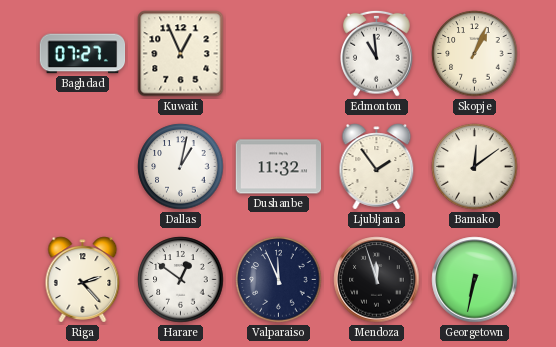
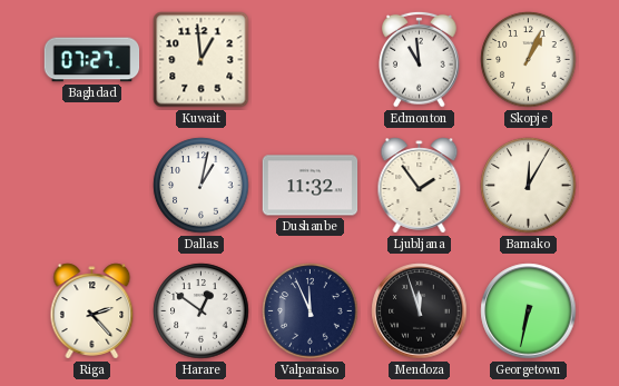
Kuwait: 12:56 -> 12:59
Bamako: 12:09 -> 12:05
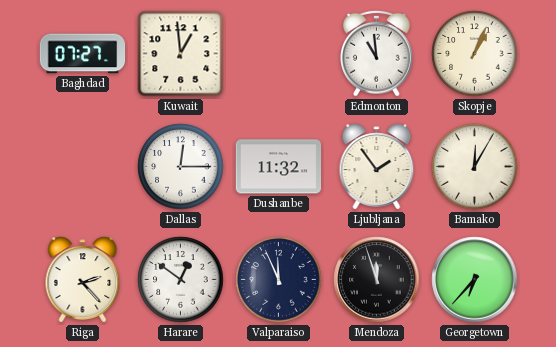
Dallas: 1:02 -> 12:15
Georgetown: 6:32 -> 6:37
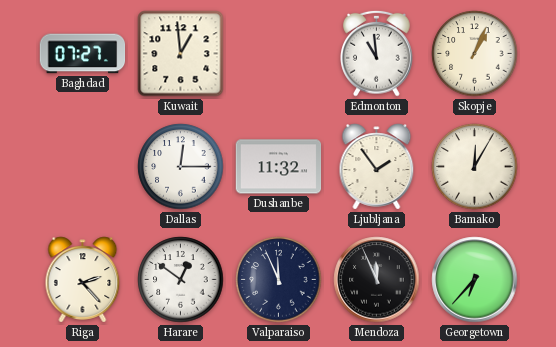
Mendoza: 11:57 -> 11:56
